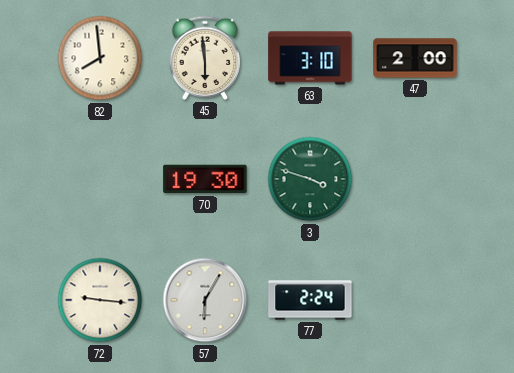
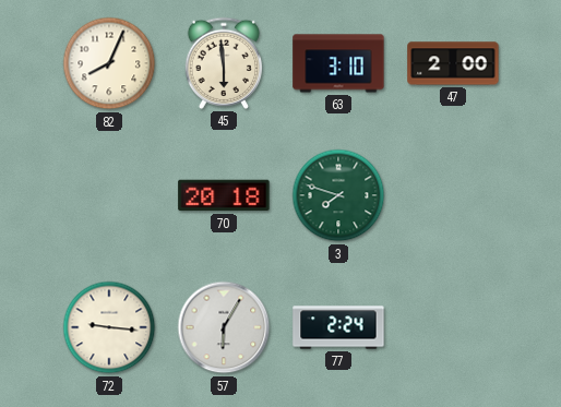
82: 7:59 -> 8:04
70: 19:30 -> 20:18
3: 3:48 -> 7:48
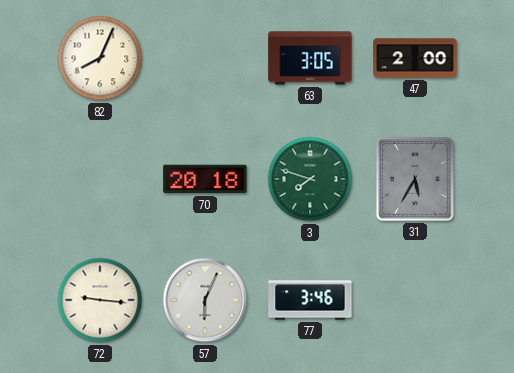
45: 5:59 -> none
63: 3:10 -> 3:05
31: none -> 5:35
57: 6:05 -> 6:04
77: 2:24 -> 3:46
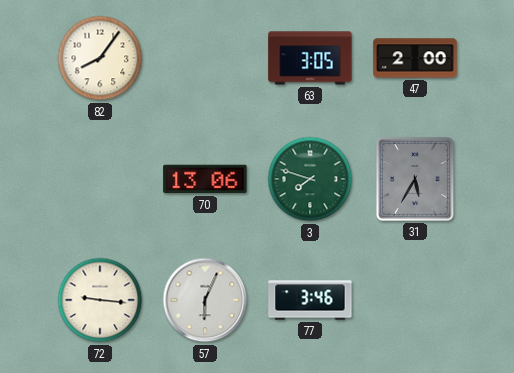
82: 8:04 -> 8:06
70: 20:18 -> 13:06
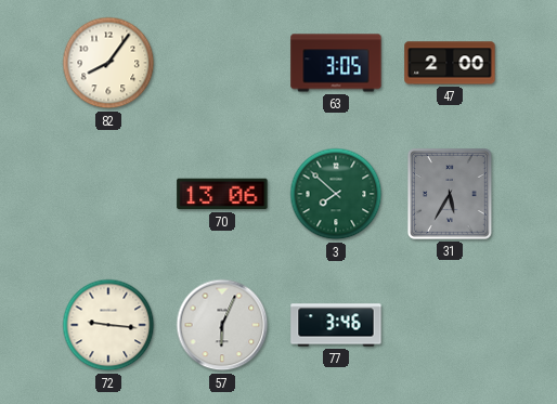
3: 7:48 -> 7:52
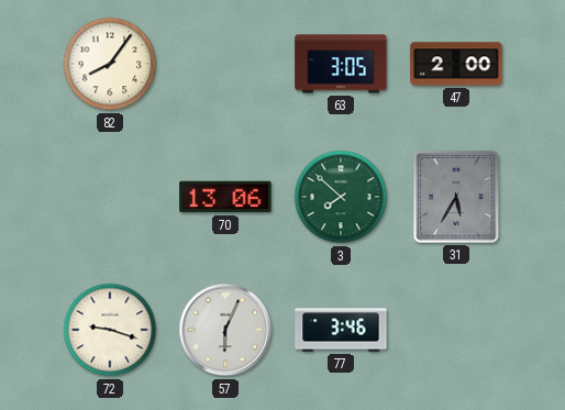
72: 9:16 -> 9:18
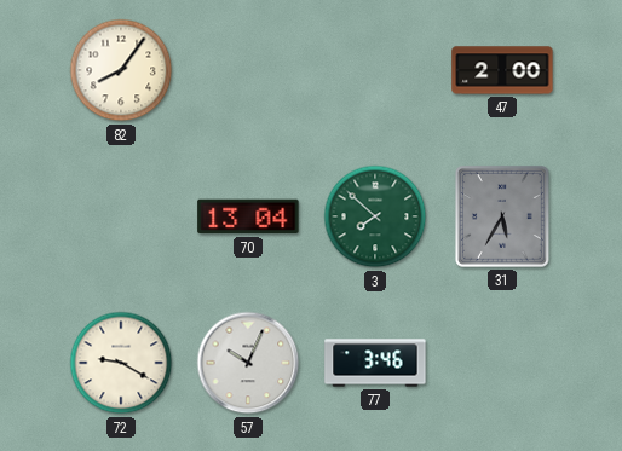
63: 3:05 -> none
70: 13:06 -> 13:04
72: 9:18 -> 9:20
57: 6:04 -> 10:04
